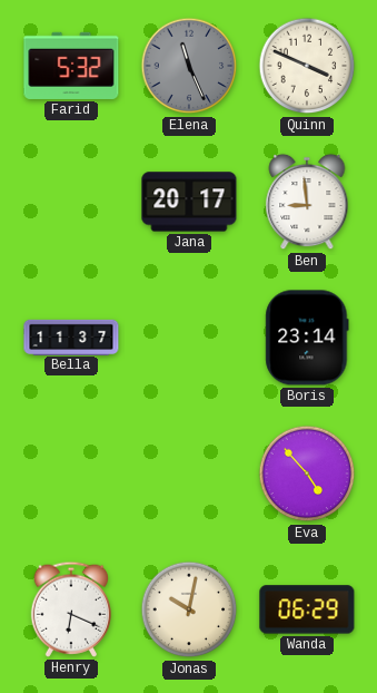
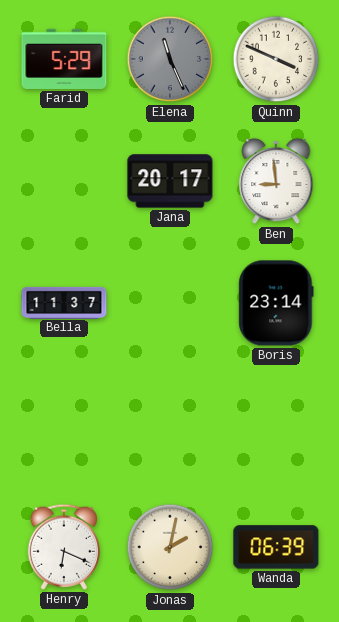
Farid: 5:32 -> 5:29
Eva: 4:53 -> none
Jonas: 10:02 -> 2:02
Wanda: 06:29 -> 06:39
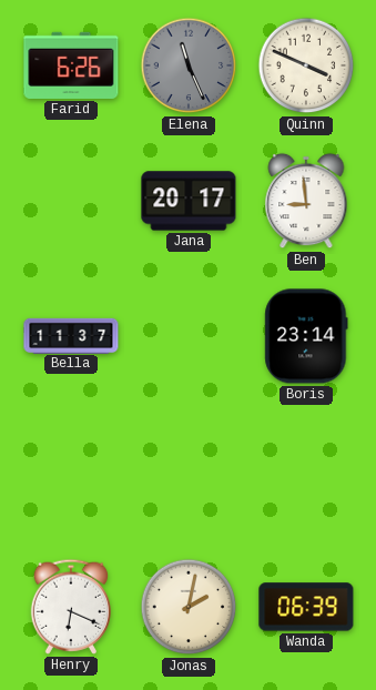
Farid: 5:29 -> 6:26
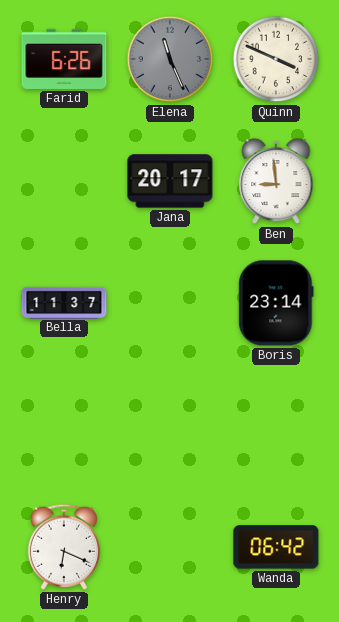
Jonas: 2:02 -> none
Wanda: 06:39 -> 06:42
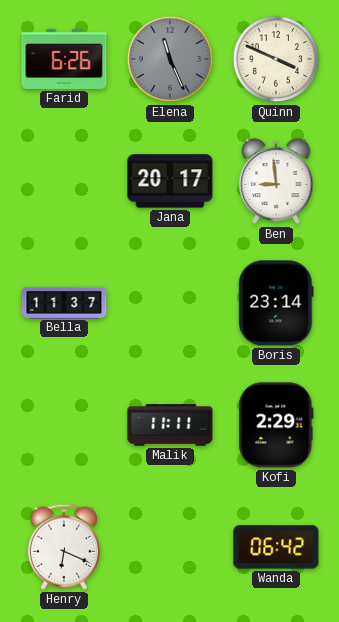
Malik: none -> 11:11
Kofi: none -> 2:29
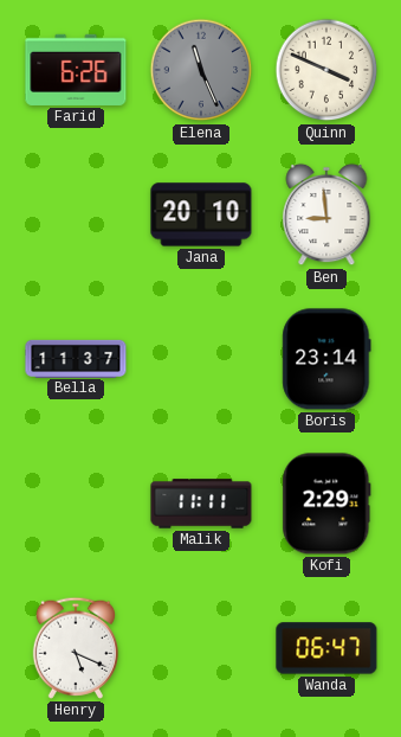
Jana: 20:17 -> 20:10
Henry: 6:19 -> 5:19
Wanda: 06:42 -> 06:47
